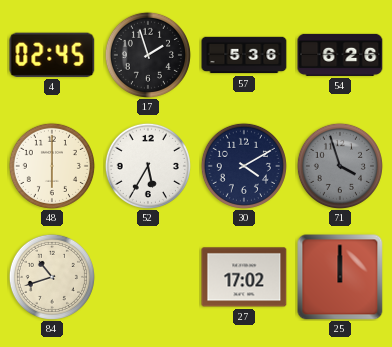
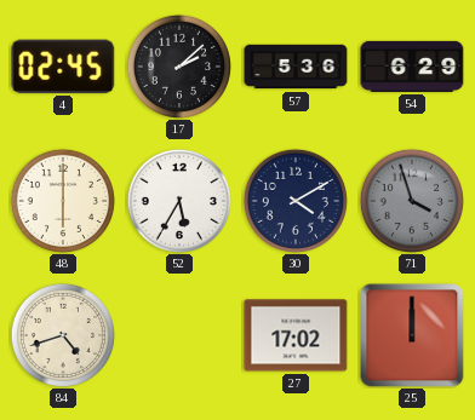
17: 1:57 -> 2:08
54: 6:26 -> 6:29
84: 10:42 -> 4:42
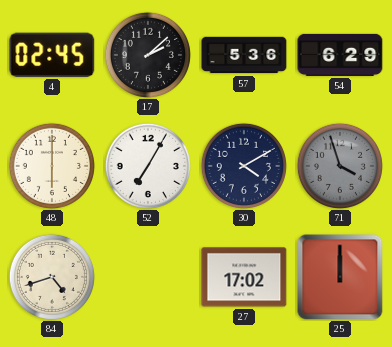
52: 5:35 -> 7:05
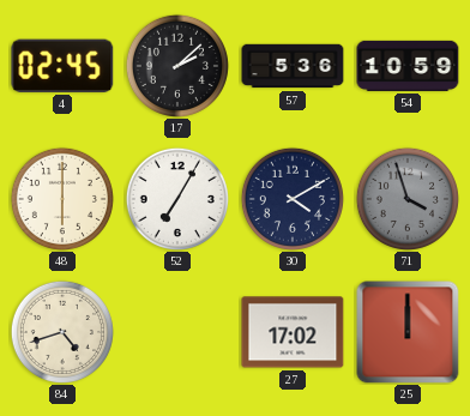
54: 6:29 -> 10:59
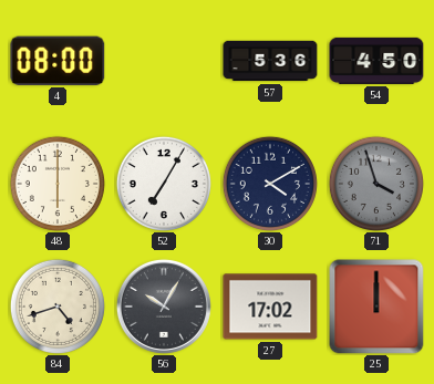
4: 02:45 -> 08:00
17: 2:08 -> none
54: 10:59 -> 4:50
56: none -> 10:05
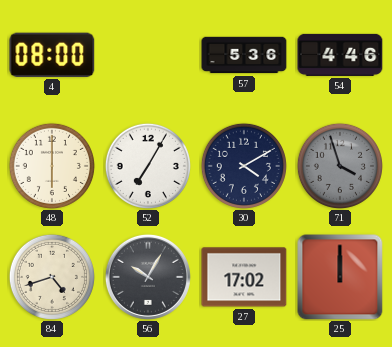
54: 4:50 -> 4:46
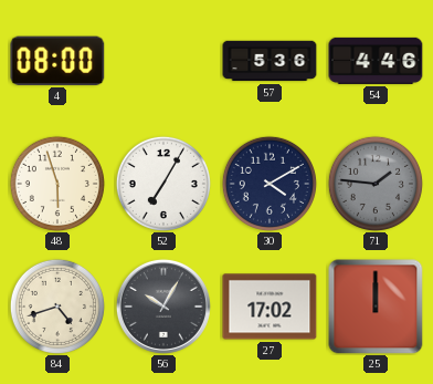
48: 6:00 -> 5:57
71: 3:57 -> 1:46
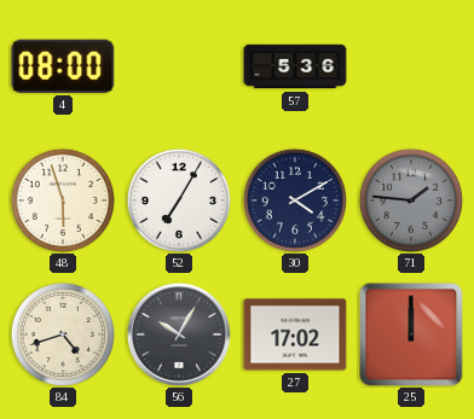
54: 4:46 -> none
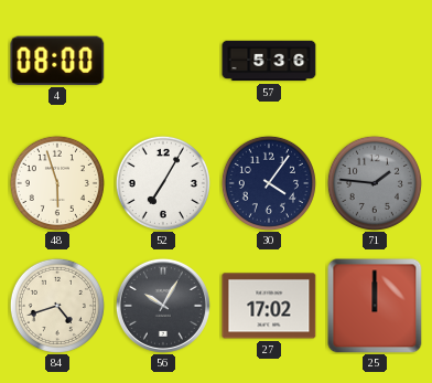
30: 4:10 -> 4:06
